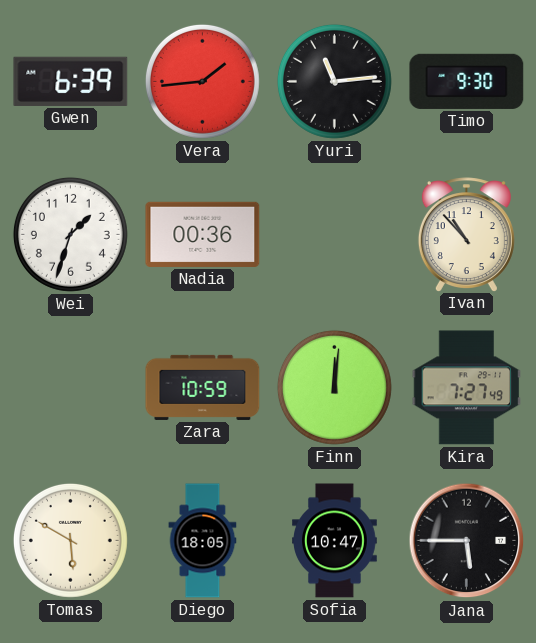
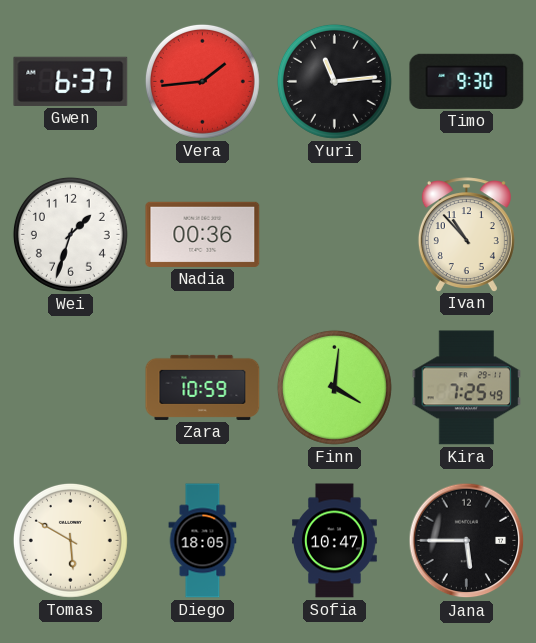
Gwen: 6:39 -> 6:37
Finn: 12:01 -> 4:01
Kira: 7:27 -> 7:25
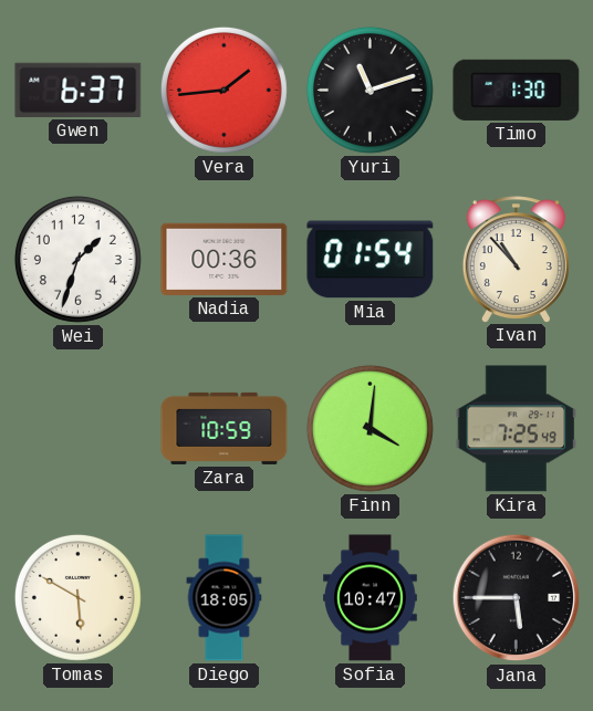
Yuri: 11:14 -> 11:12
Timo: 9:30 -> 1:30
Mia: none -> 01:54
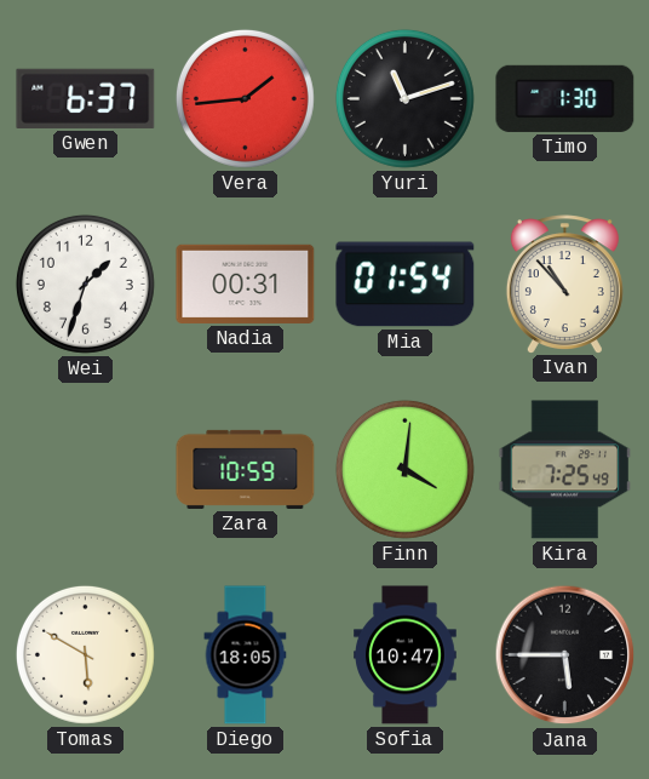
Nadia: 00:36 -> 00:31
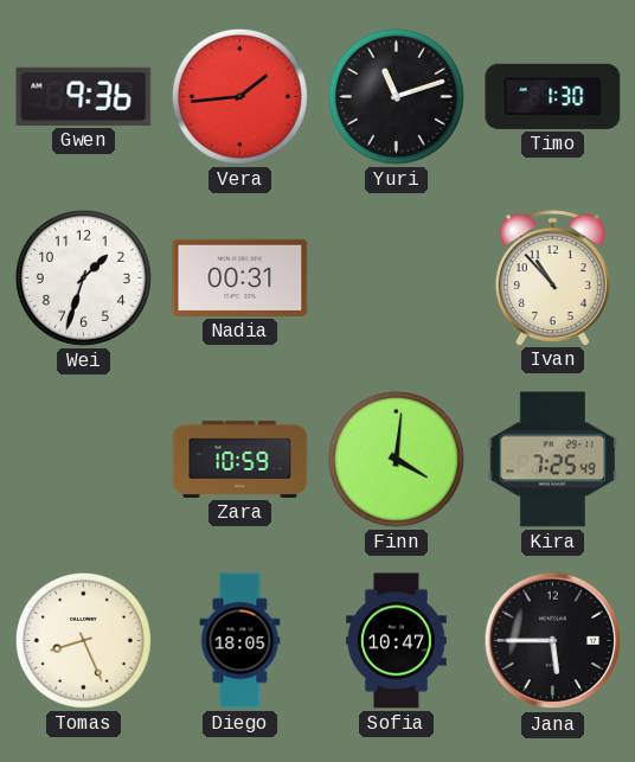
Gwen: 6:37 -> 9:36
Mia: 01:54 -> none
Tomas: 5:50 -> 8:26
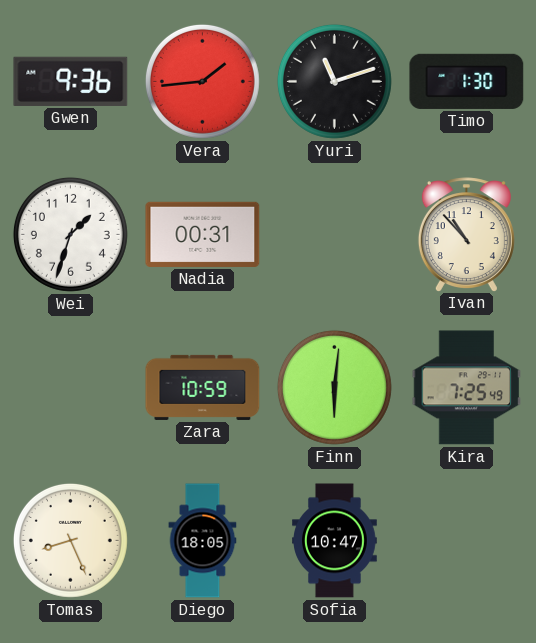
Finn: 4:01 -> 6:01
Jana: 5:45 -> none
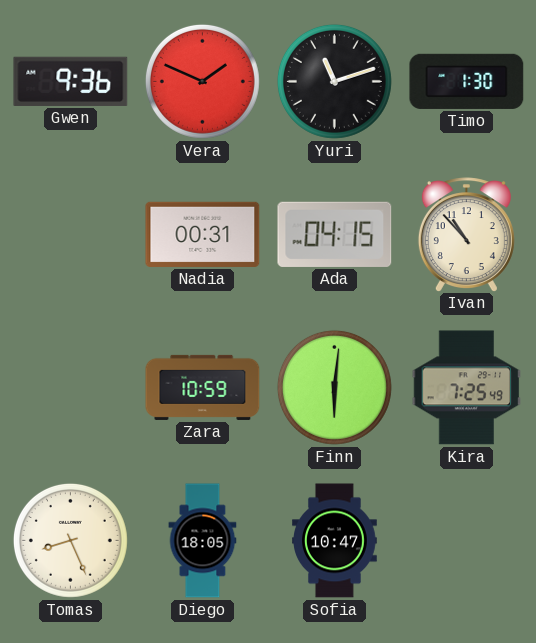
Vera: 1:44 -> 1:49
Wei: 1:33 -> none
Ada: none -> 04:15
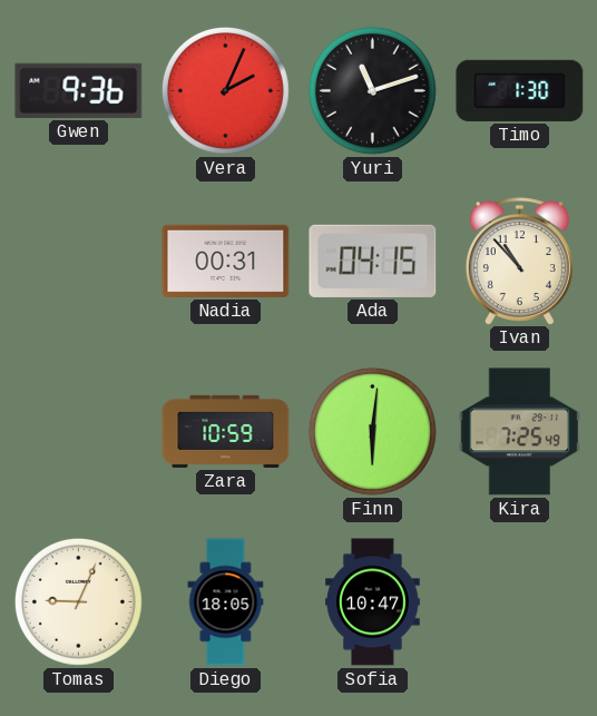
Vera: 1:49 -> 2:04
Tomas: 8:26 -> 9:04
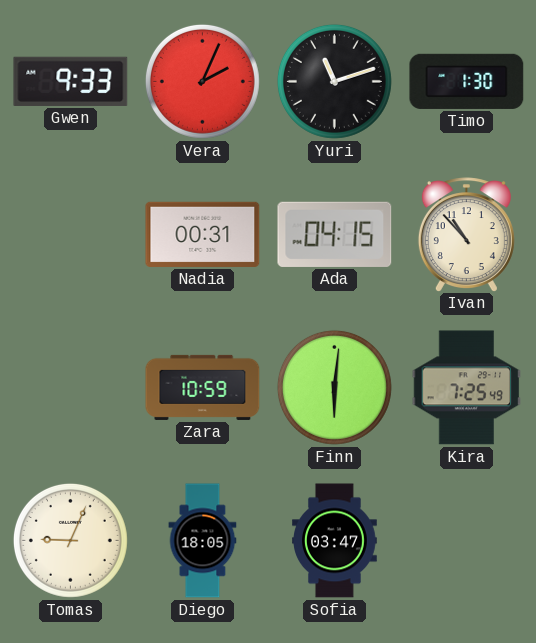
Gwen: 9:36 -> 9:33
Sofia: 10:47 -> 03:47
